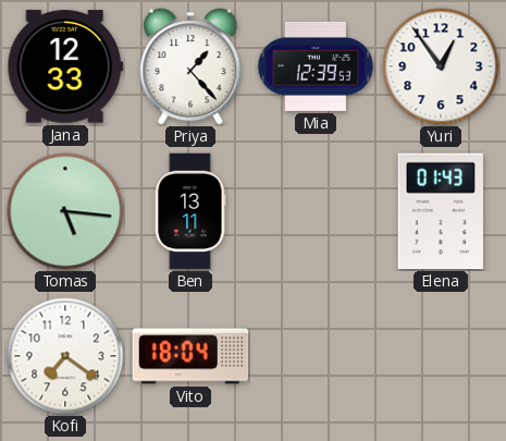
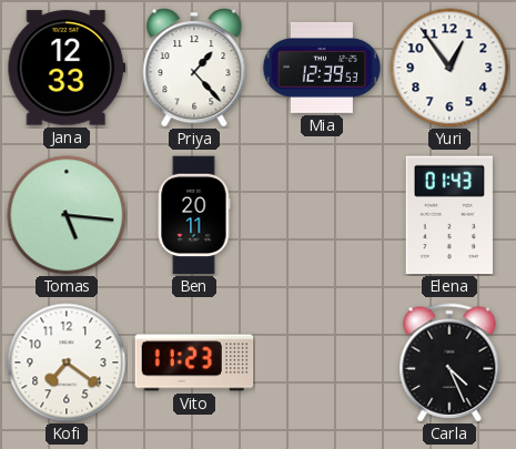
Ben: 13:11 -> 20:11
Vito: 18:04 -> 11:23
Carla: none -> 4:26
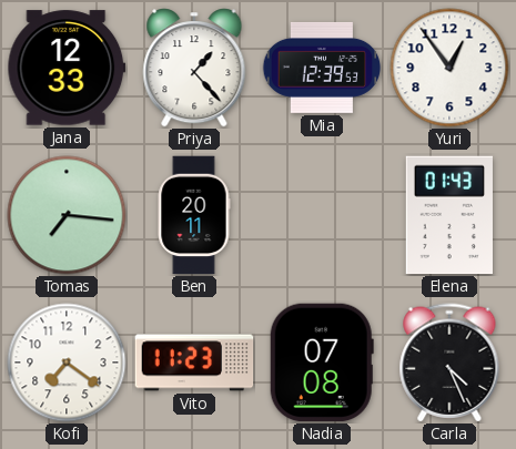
Tomas: 5:16 -> 7:16
Nadia: none -> 07:08
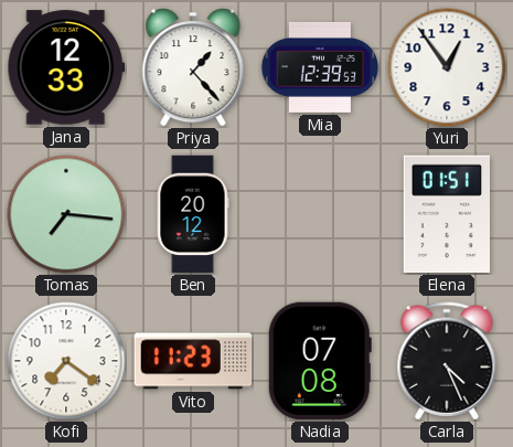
Ben: 20:11 -> 20:12
Elena: 01:43 -> 01:51
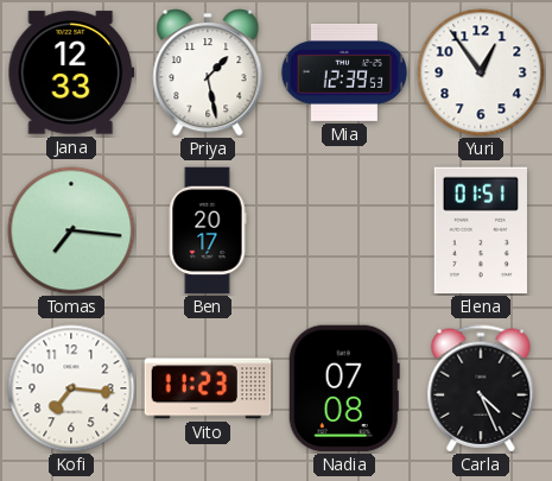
Priya: 1:23 -> 1:28
Ben: 20:12 -> 20:17
Kofi: 7:21 -> 7:16
